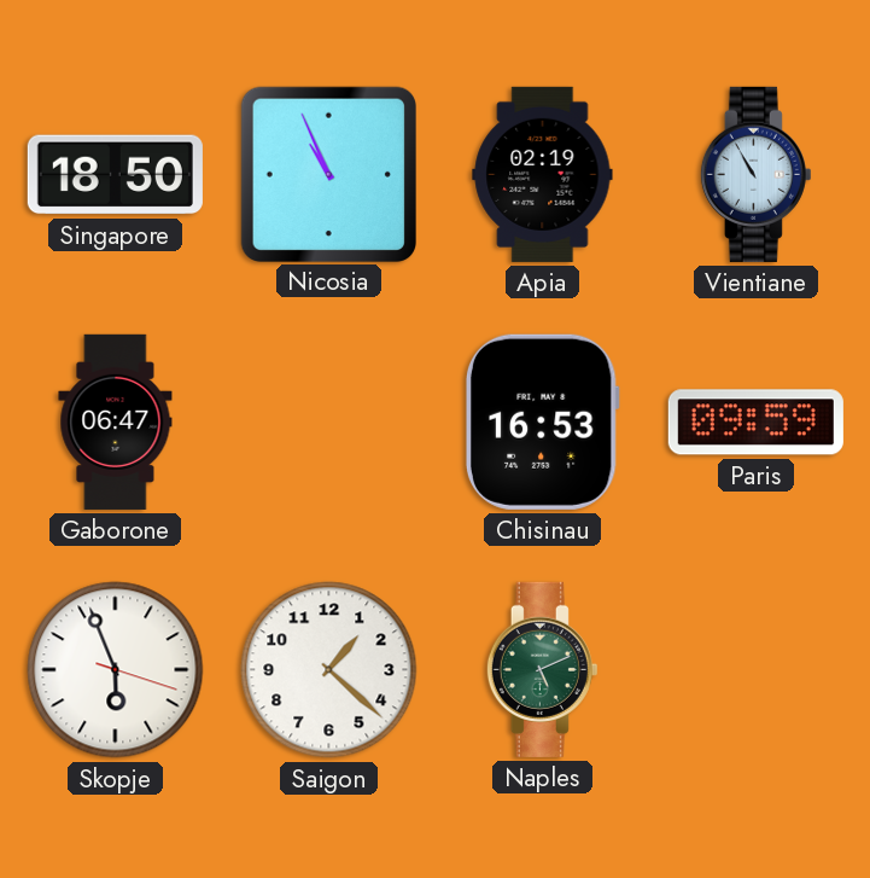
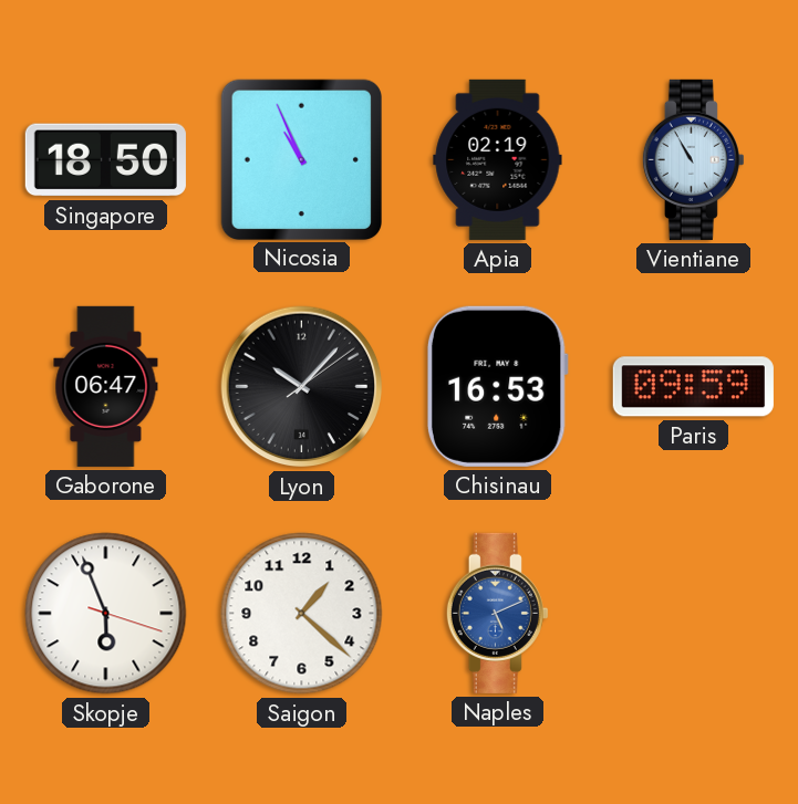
Lyon: none -> 10:07
Naples dial: green -> blue
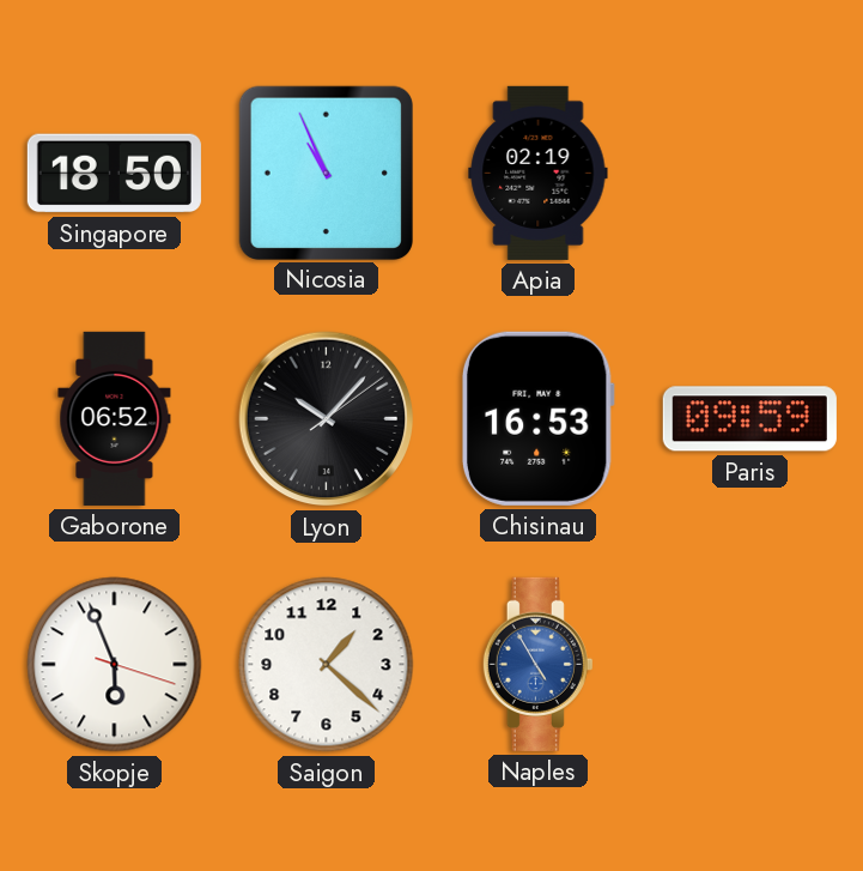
Vientiane: 10:55 -> none
Gaborone: 06:47 -> 06:52
Naples: 5:11 -> 4:55
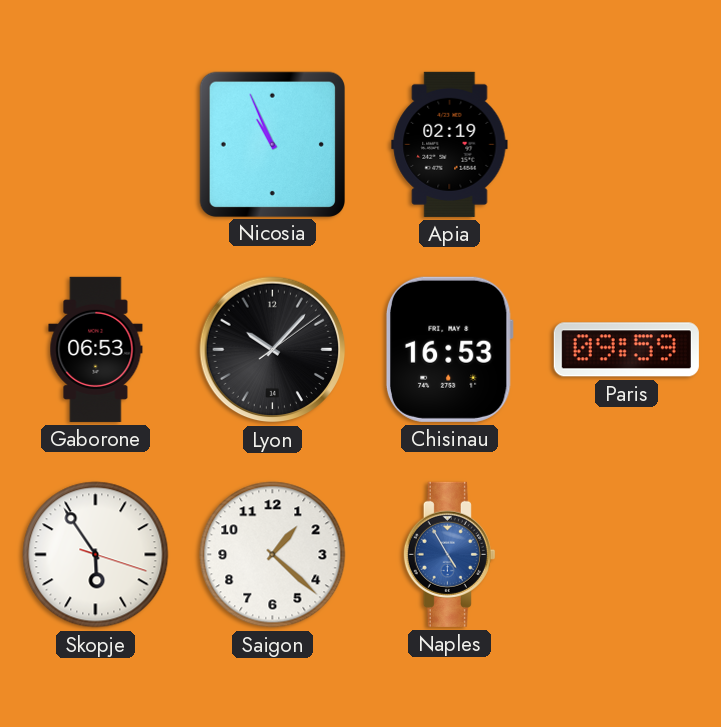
Singapore: 18:50 -> none
Gaborone: 06:52 -> 06:53
Skopje: 5:56 -> 5:54
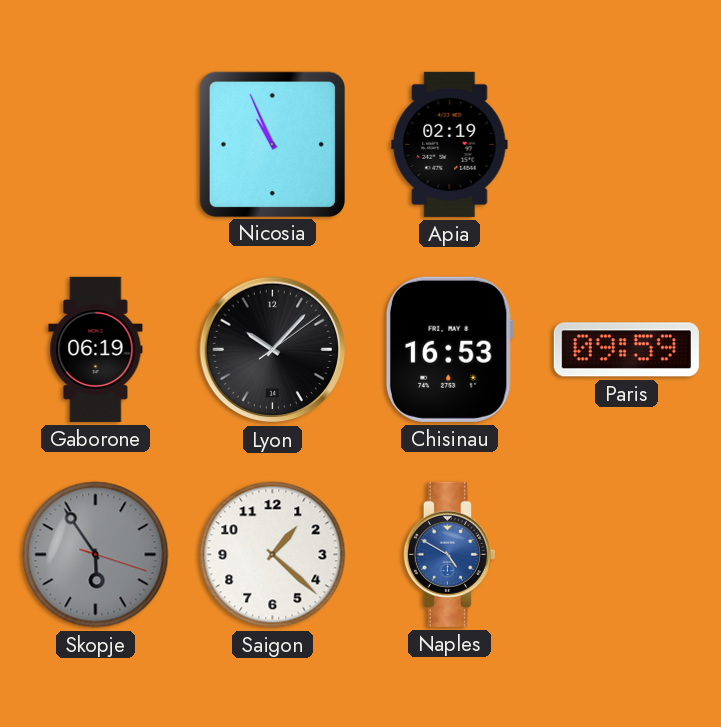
Gaborone: 06:53 -> 06:19
Skopje dial: white -> grey
Naples: 4:55 -> 4:50
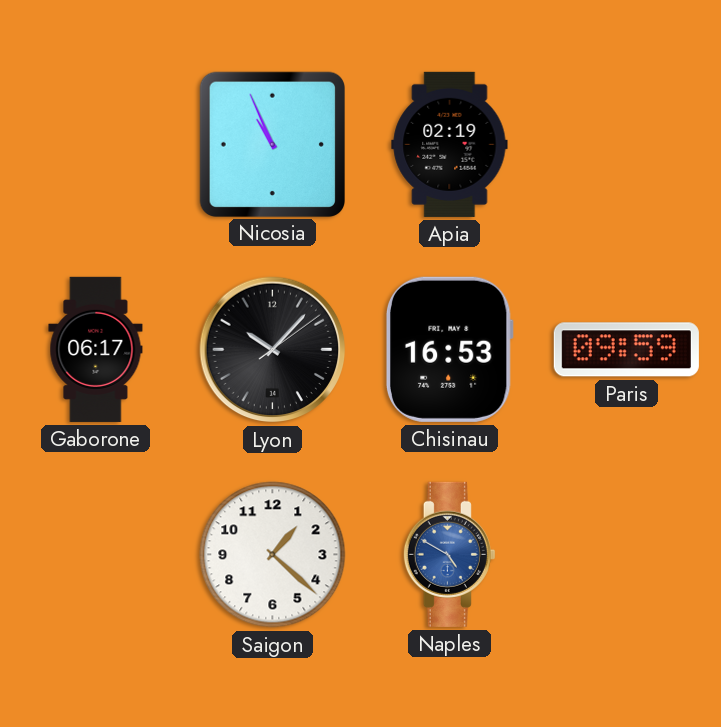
Gaborone: 06:19 -> 06:17
Skopje: 5:54 -> none
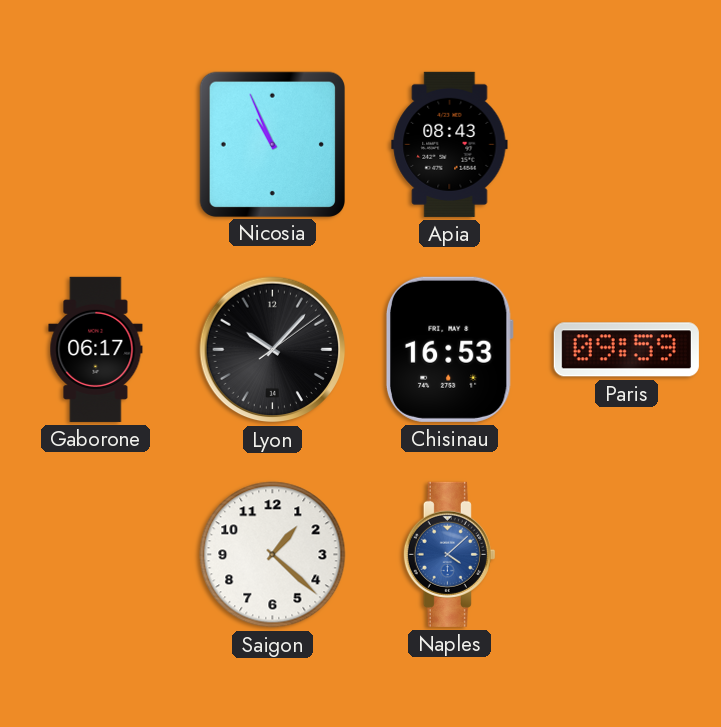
Apia: 02:19 -> 08:43
Naples: 4:50 -> 4:08
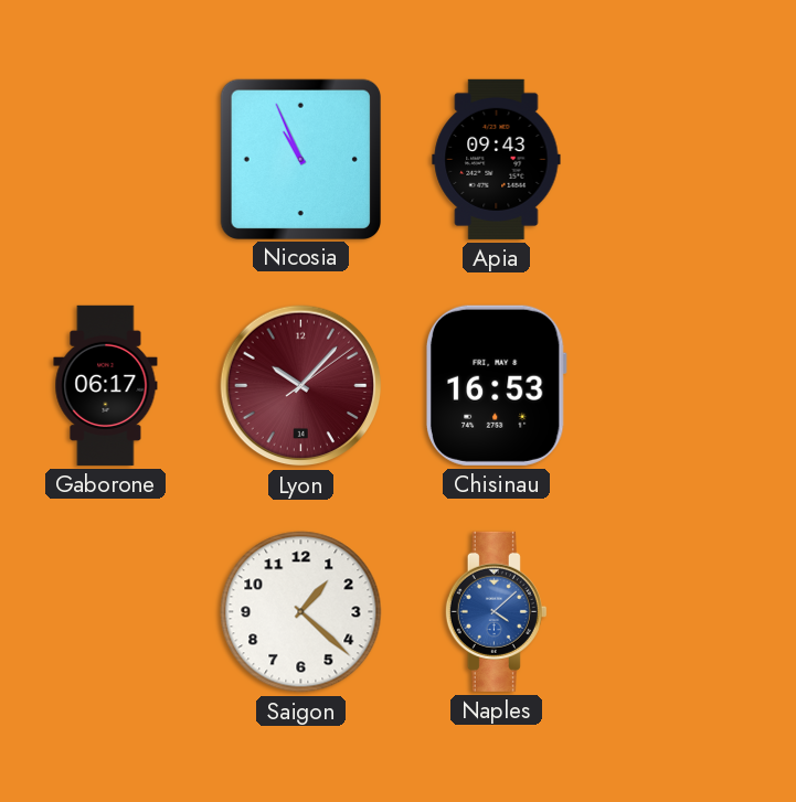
Apia: 08:43 -> 09:43
Lyon dial: black -> burgundy
Paris: 09:59 -> none
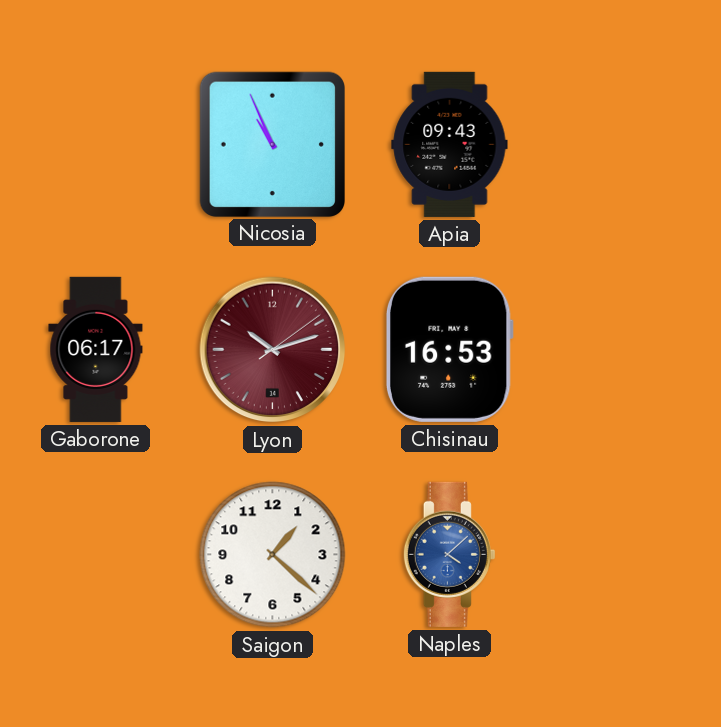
Lyon: 10:07 -> 10:12
